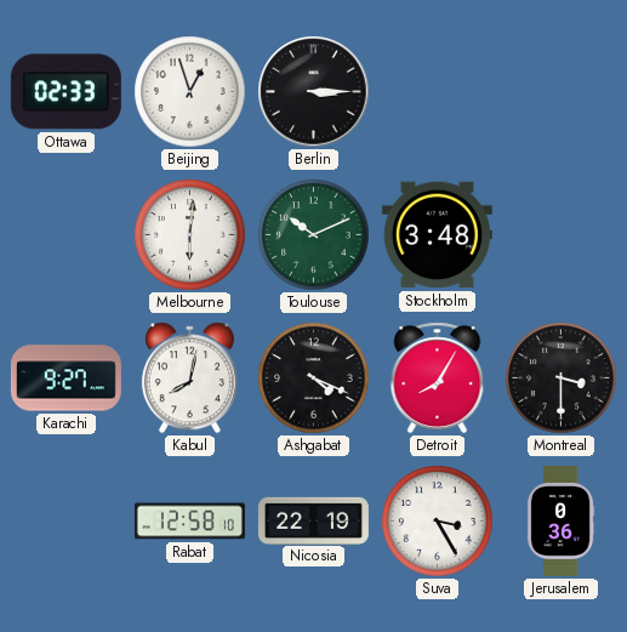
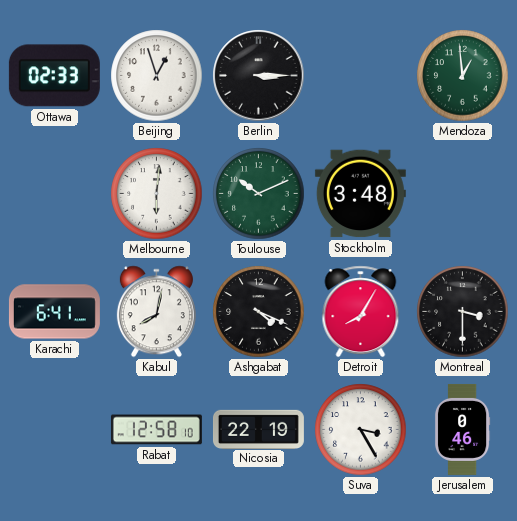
Mendoza: none -> 12:59
Karachi: 9:27 -> 6:41
Jerusalem: 0:36 -> 0:46
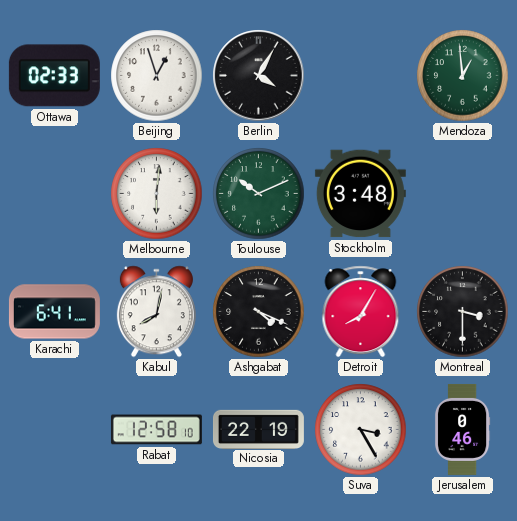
Berlin: 3:15 -> 4:05
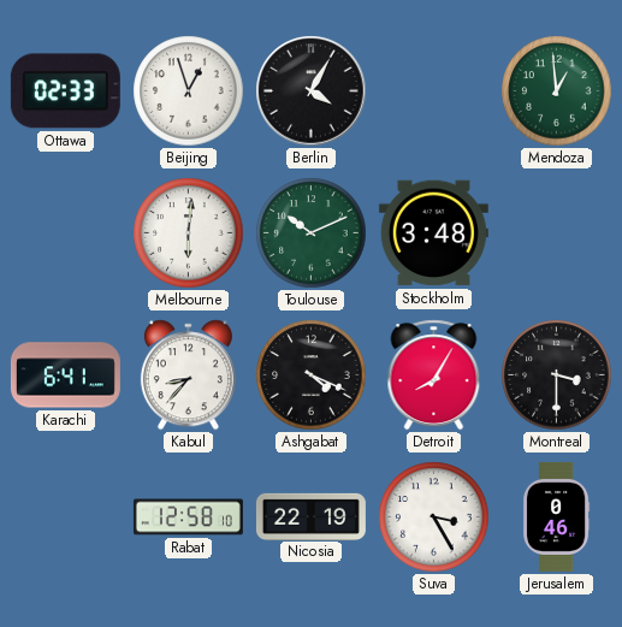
Kabul: 8:02 -> 8:37
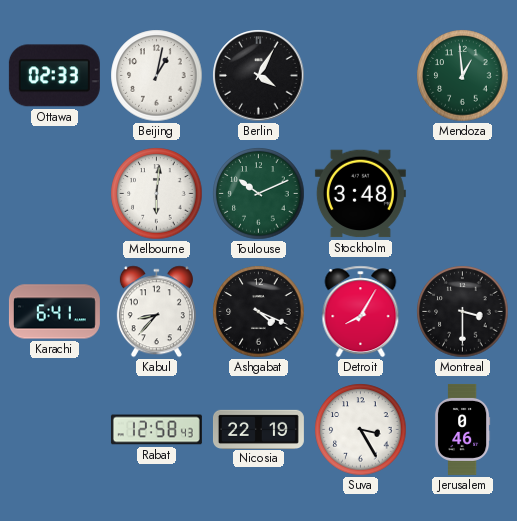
Beijing: 12:57 -> 1:02
Rabat: 12:58:10 -> 12:58:43
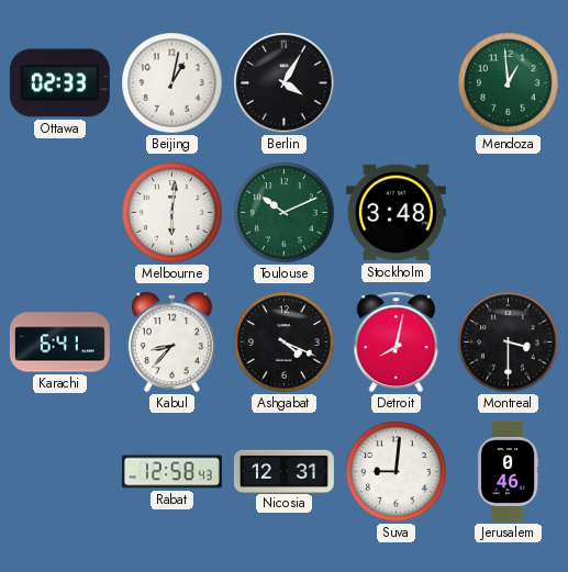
Detroit: 8:05 -> 8:02
Nicosia: 22:19 -> 12:31
Suva: 3:25 -> 9:01
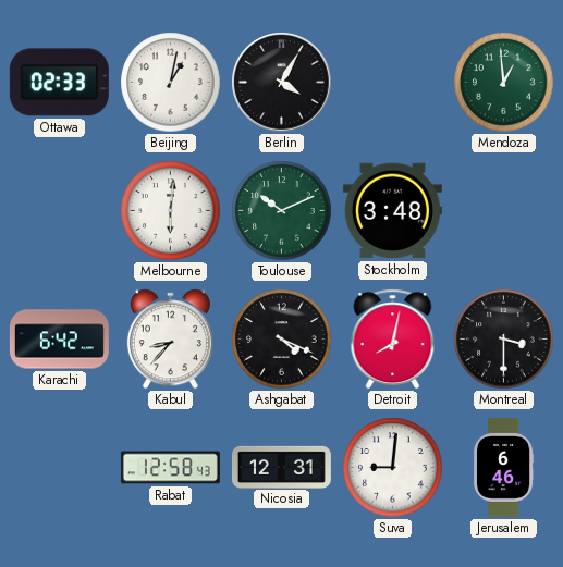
Karachi: 6:41 -> 6:42
Jerusalem: 0:46 -> 6:46
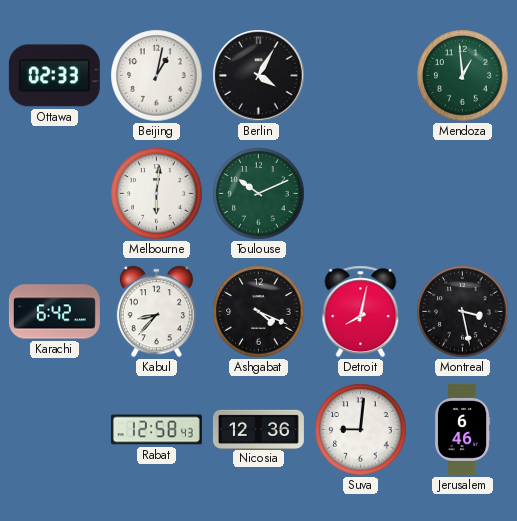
Stockholm: 3:48 -> none
Montreal: 3:30 -> 3:28
Nicosia: 12:31 -> 12:36
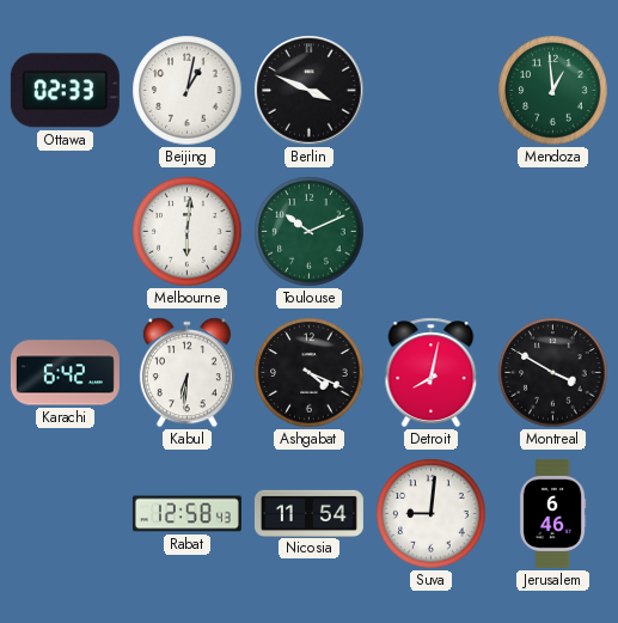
Berlin: 4:05 -> 3:49
Kabul: 8:37 -> 6:31
Montreal: 3:28 -> 3:50
Nicosia: 12:36 -> 11:54
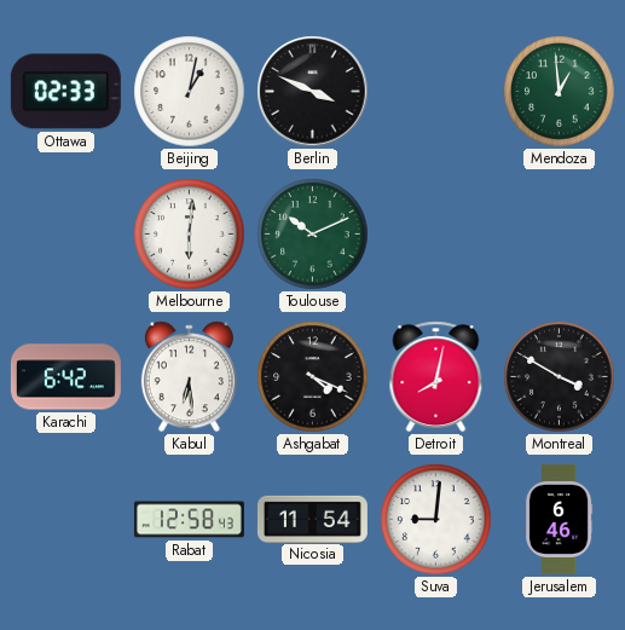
Kabul: 6:31 -> 6:29
